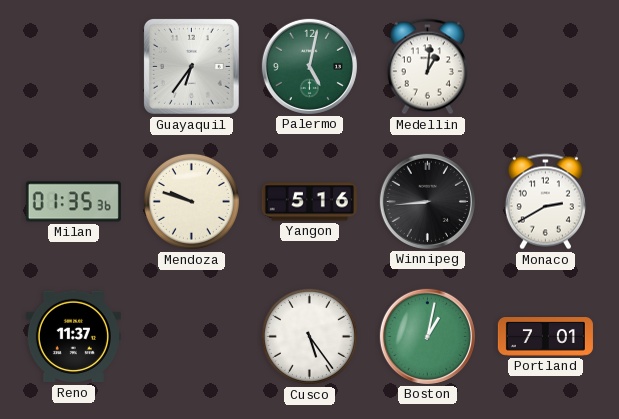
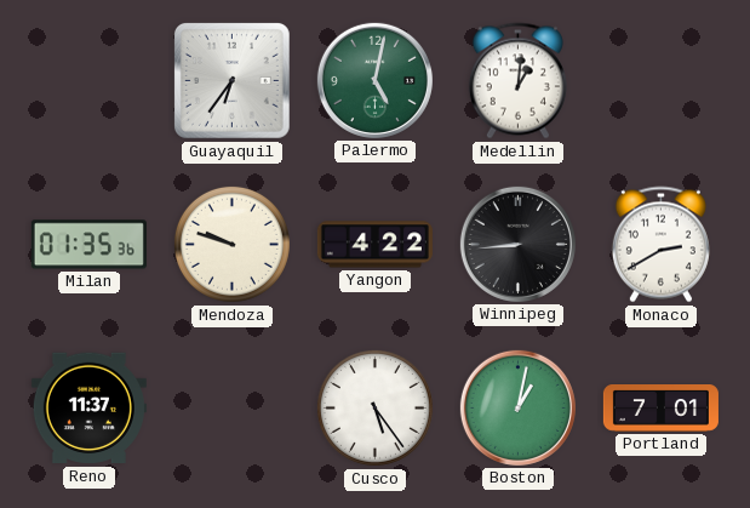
Yangon: 5:16 -> 4:22
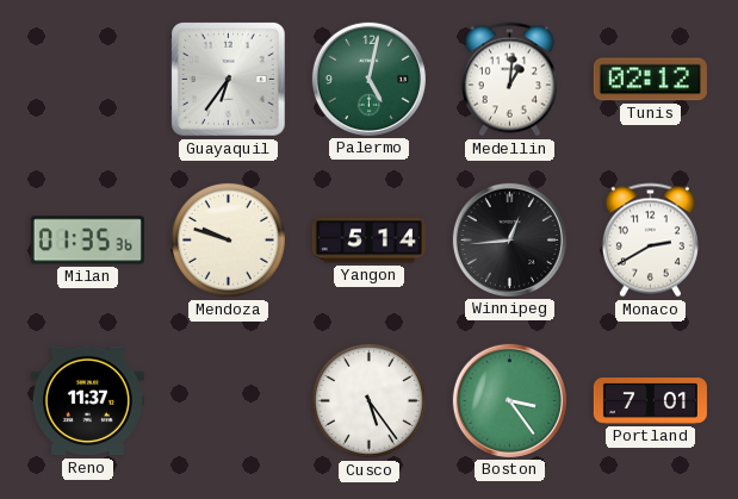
Tunis: none -> 02:12
Yangon: 4:22 -> 5:14
Winnipeg: 8:44 -> 12:44
Boston: 1:02 -> 3:24
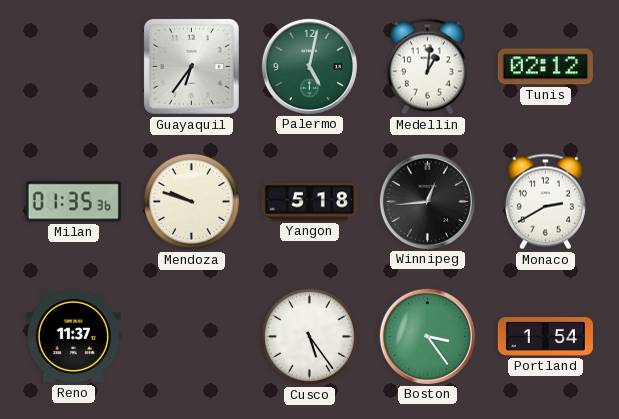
Yangon: 5:14 -> 5:18
Portland: 7:01 -> 1:54
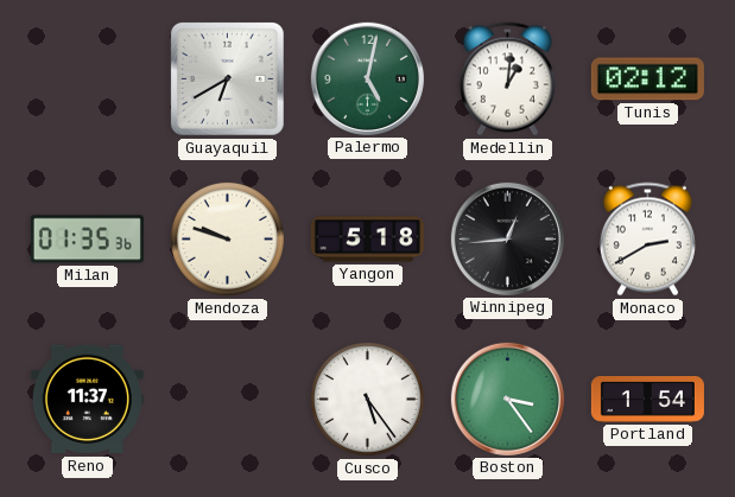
Guayaquil: 6:36 -> 6:40
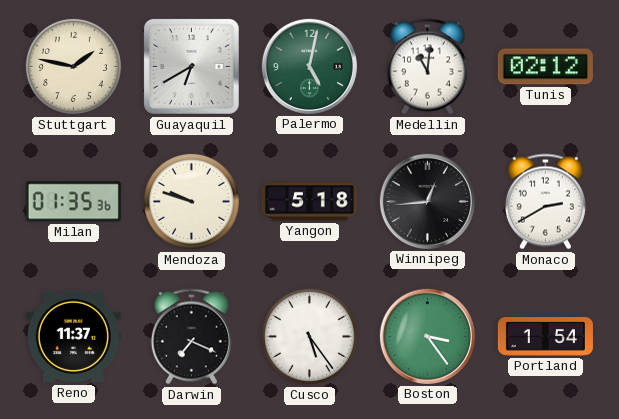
Stuttgart: none -> 1:47
Medellin: 1:01 -> 11:01
Darwin: none -> 7:19
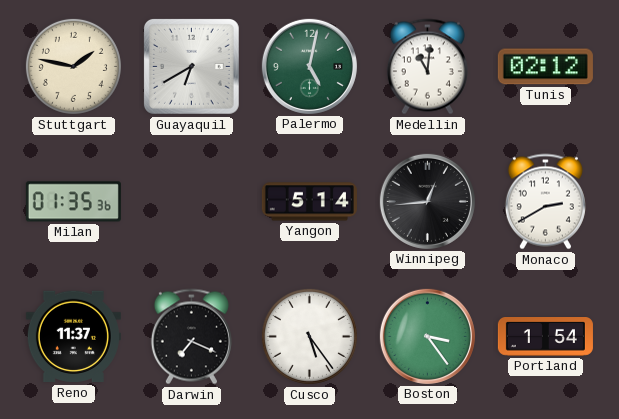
Mendoza: 9:48 -> none
Yangon: 5:18 -> 5:14
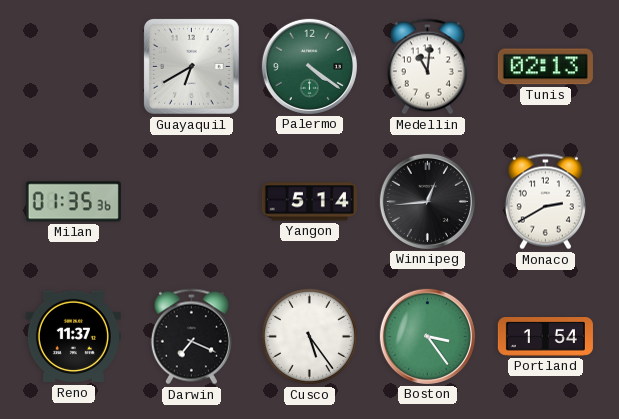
Stuttgart: 1:47 -> none
Palermo: 5:02 -> 4:21
Tunis: 02:12 -> 02:13
